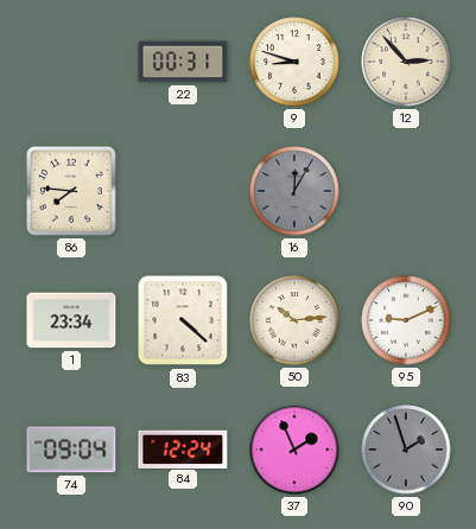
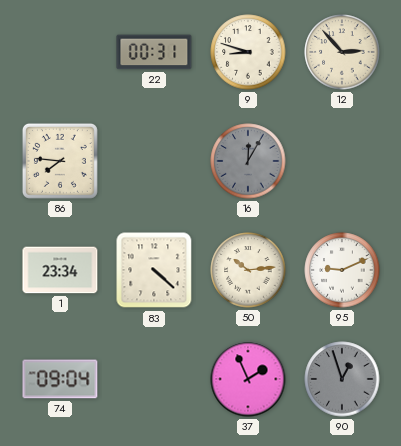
84: 12:24 -> none
90: 1:57 -> 12:57
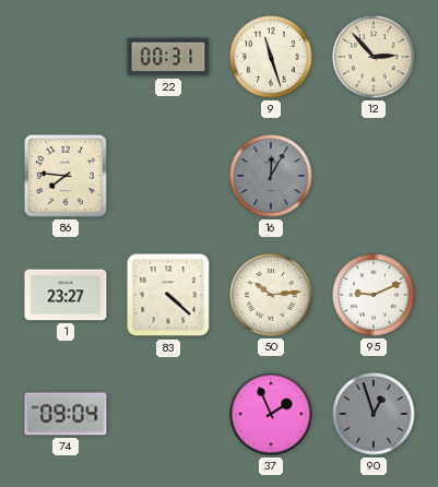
9: 8:48 -> 11:27
1: 23:34 -> 23:27
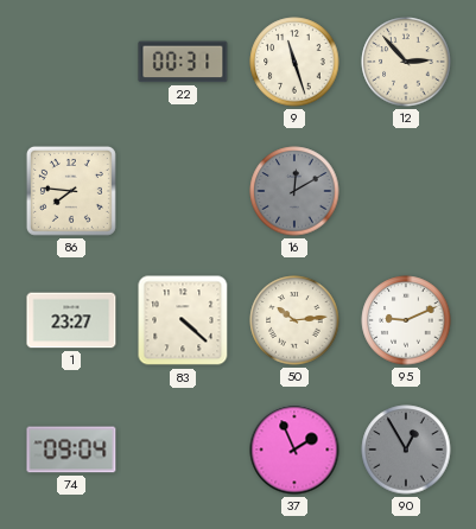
16: 12:05 -> 12:10
90: 12:57 -> 12:55
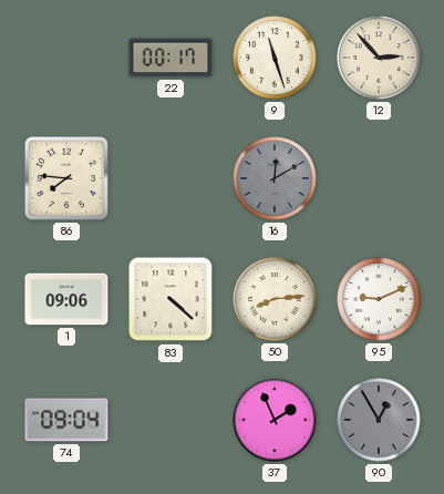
22: 00:31 -> 00:17
1: 23:27 -> 09:06
50: 10:14 -> 8:14
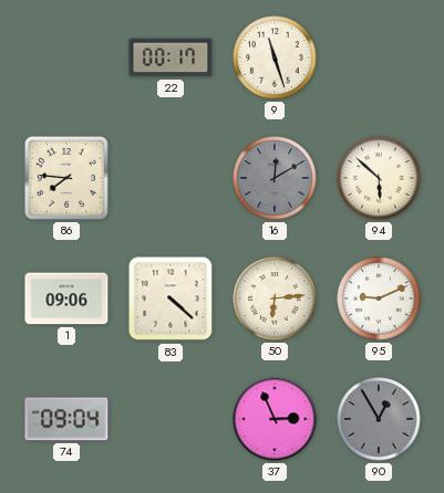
12: 2:53 -> none
94: none -> 5:52
50: 8:14 -> 6:14
37: 1:56 -> 2:56
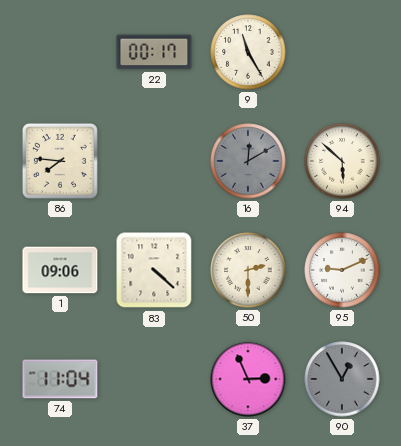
9: 11:27 -> 11:25
50: 6:14 -> 2:30
74: 09:04 -> 11:04
